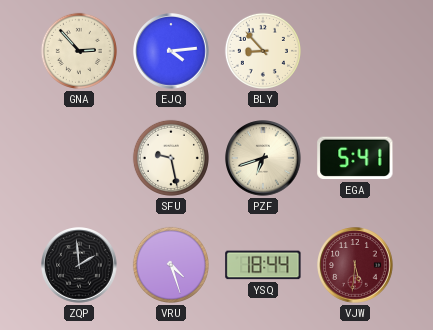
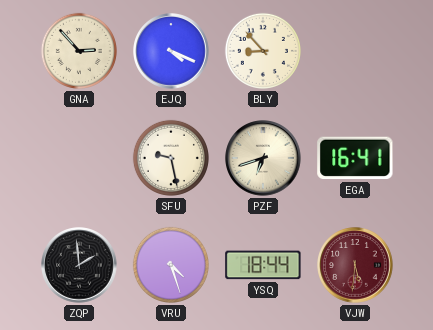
EJQ: 4:14 -> 4:19
EGA: 5:41 -> 16:41
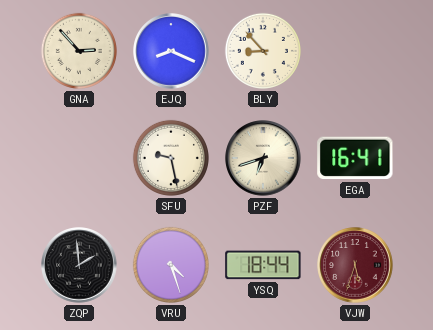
EJQ: 4:19 -> 8:19
VJW: 5:31 -> 5:33
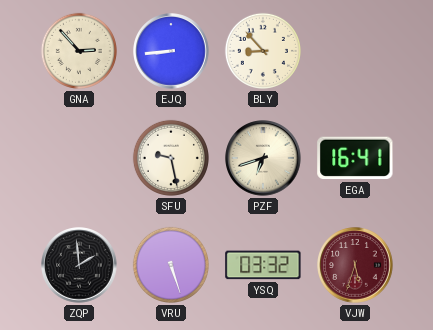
EJQ: 8:19 -> 8:44
VRU: 4:27 -> 5:27
YSQ: 18:44 -> 03:32
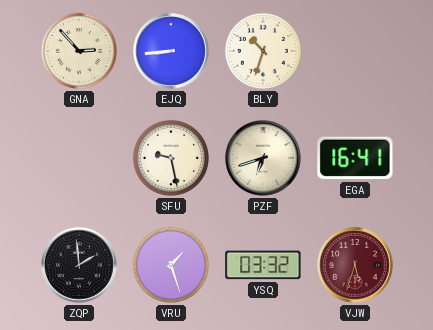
BLY: 8:53 -> 10:33
VRU: 5:27 -> 1:27
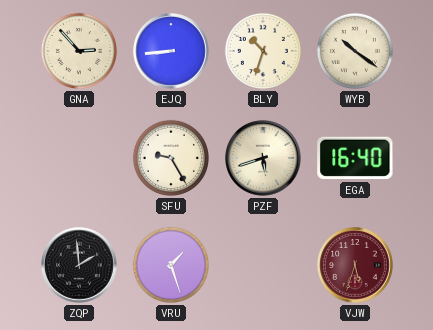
WYB: none -> 10:21
SFU: 9:28 -> 9:25
PZF: 6:42 -> 5:42
EGA: 16:41 -> 16:40
YSQ: 03:32 -> none
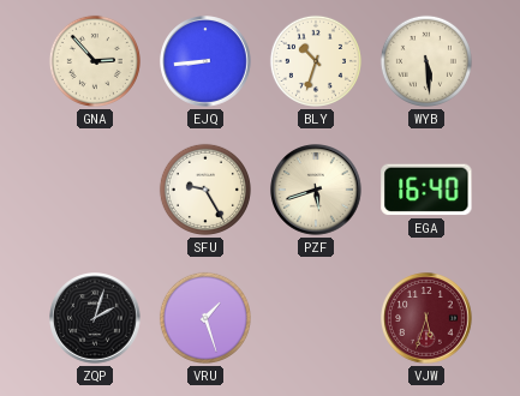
WYB: 10:21 -> 5:29
ZQP: 1:59 -> 2:03
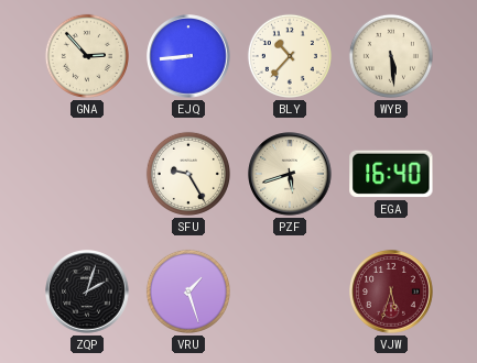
BLY: 10:33 -> 10:37
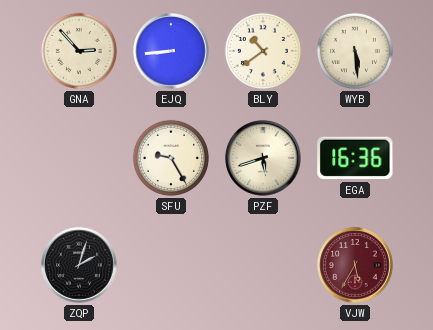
BLY: 10:37 -> 10:39
EGA: 16:40 -> 16:36
VRU: 1:27 -> none
VJW: 5:33 -> 5:35
